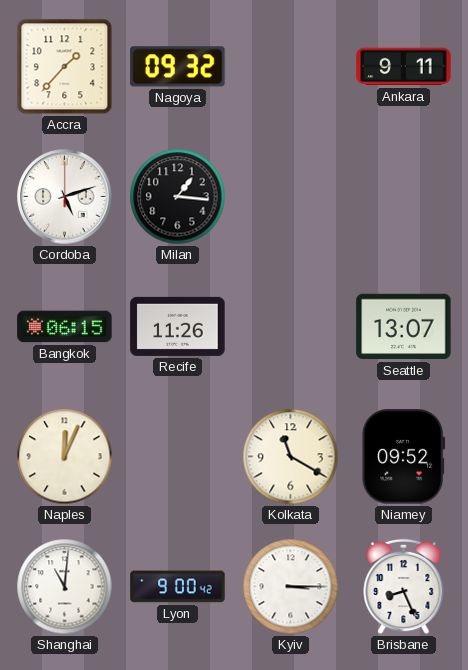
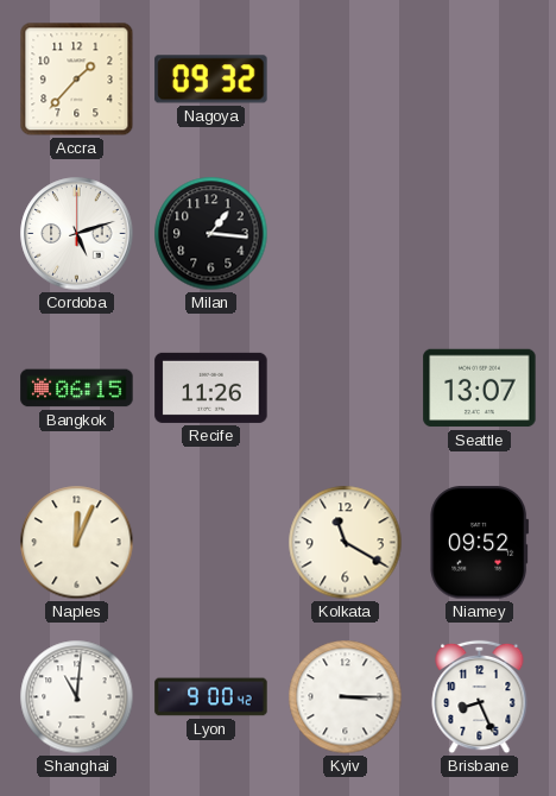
Ankara: 9:11 -> none
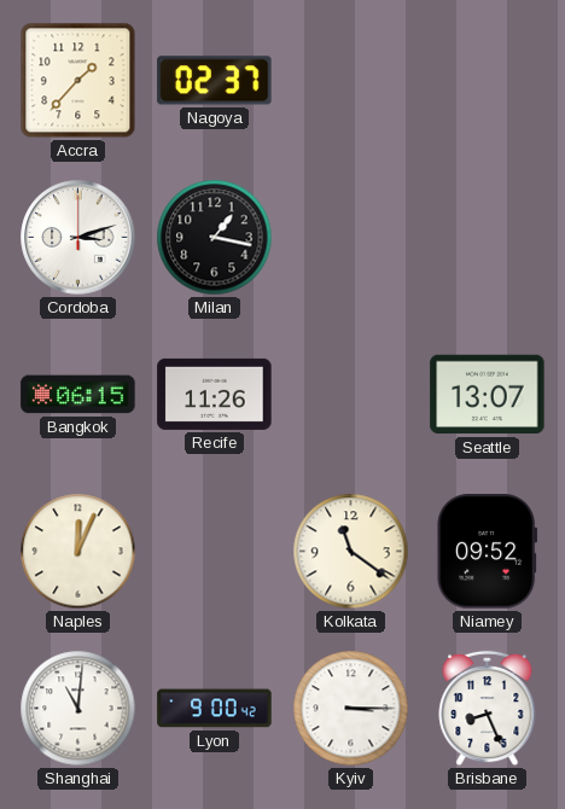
Nagoya: 09:32 -> 02:37
Cordoba: 5:12 -> 3:12
Milan: 1:16 -> 1:17
Kolkata: 11:20 -> 11:21
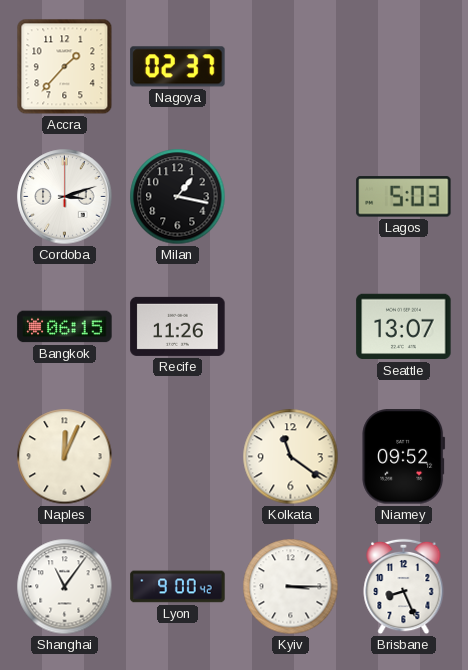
Lagos: none -> 5:03
Shanghai: 11:01 -> 11:06
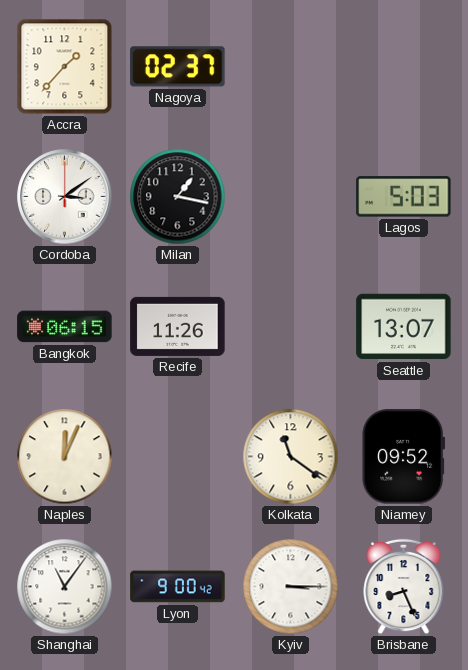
Cordoba: 3:12 -> 3:09
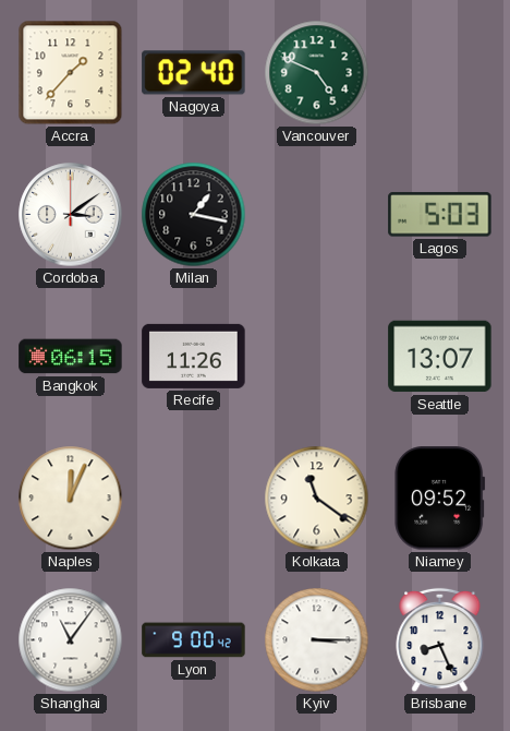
Nagoya: 02:37 -> 02:40
Vancouver: none -> 4:49
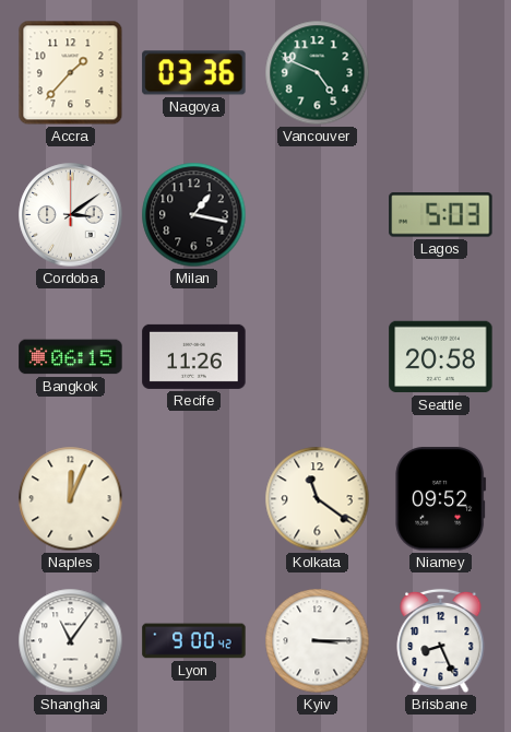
Nagoya: 02:40 -> 03:36
Seattle: 13:07 -> 20:58
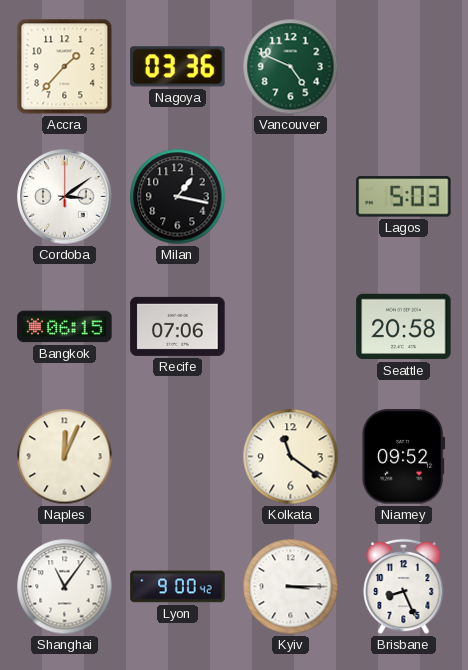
Recife: 11:26 -> 07:06
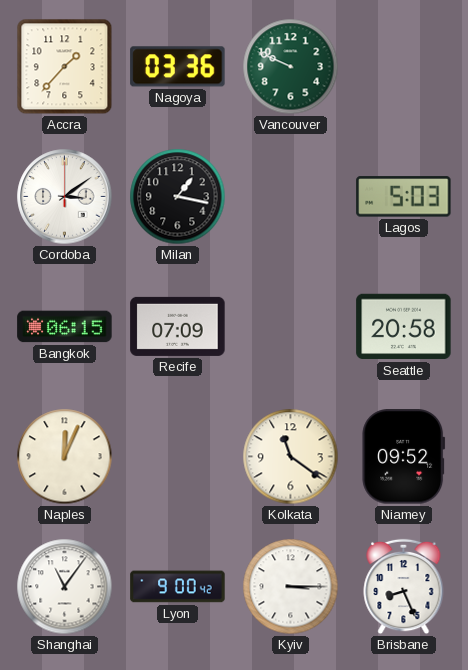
Vancouver: 4:49 -> 9:49
Recife: 07:06 -> 07:09
